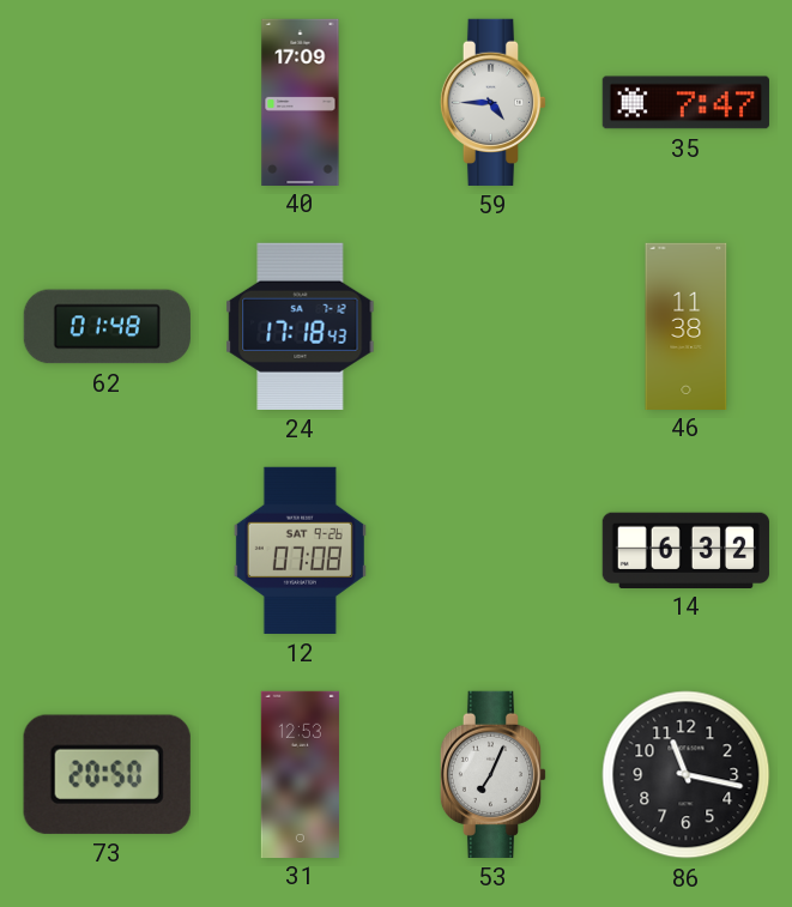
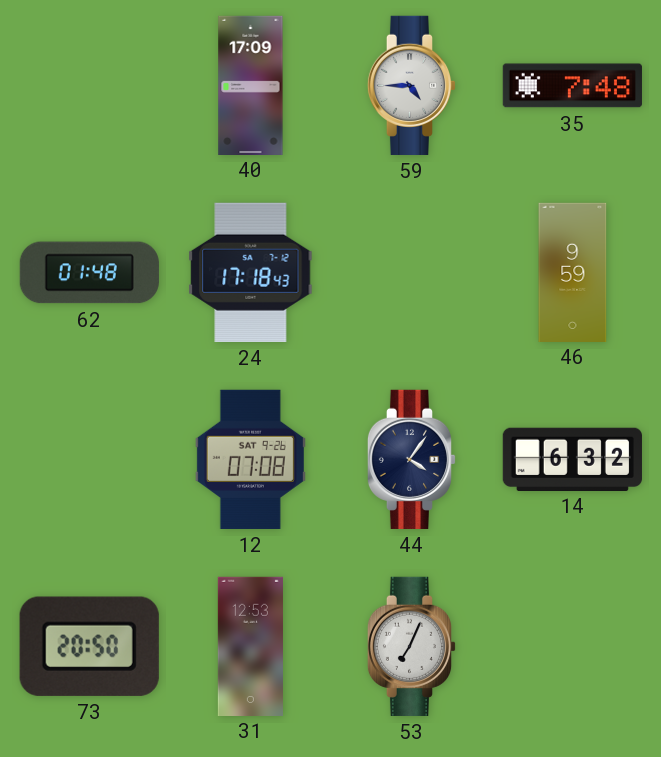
35: 7:47 -> 7:48
46: 11:38 -> 9:59
44: none -> 4:06
86: 11:17 -> none
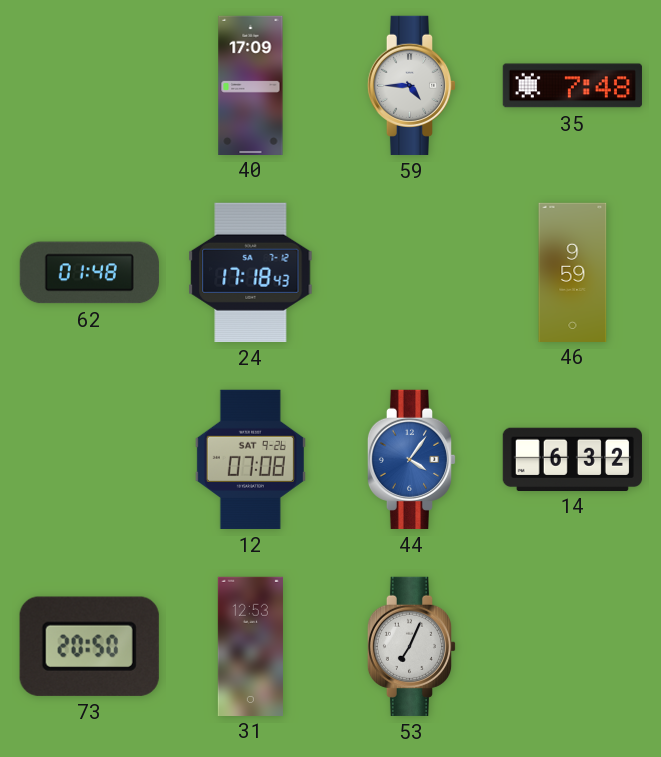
44 dial: navy -> blue
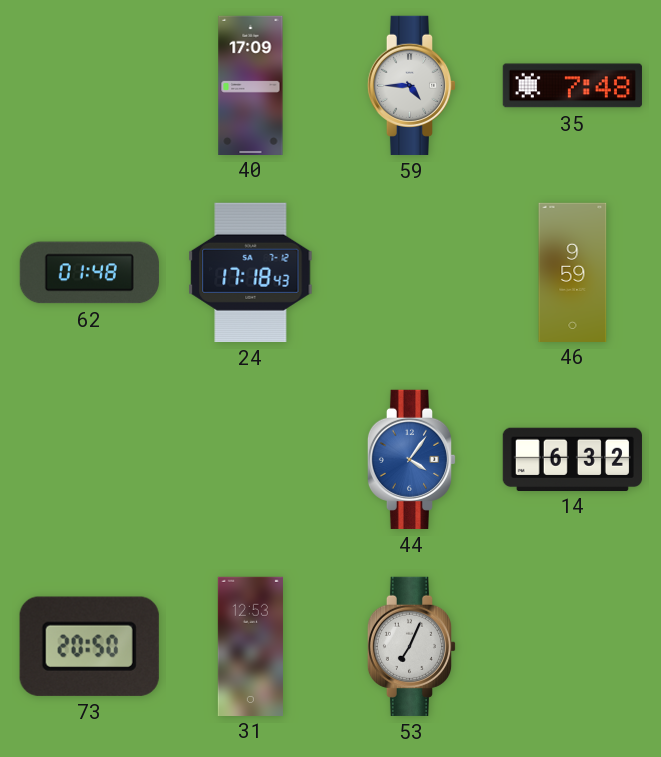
12: 07:08 -> none
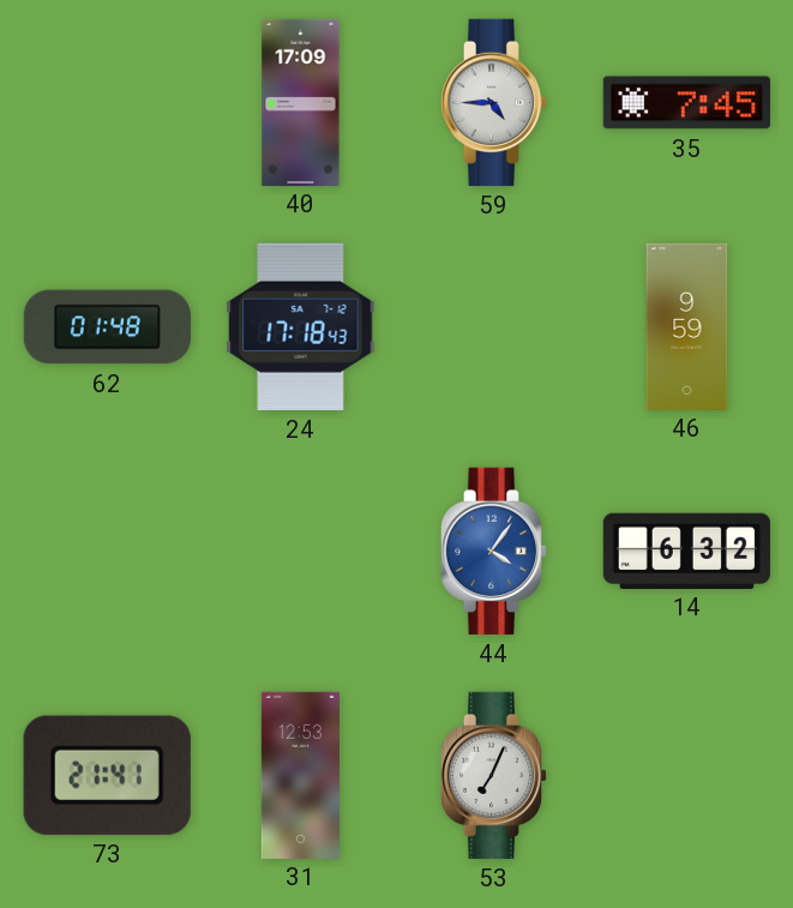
35: 7:48 -> 7:45
73: 20:50 -> 21:41
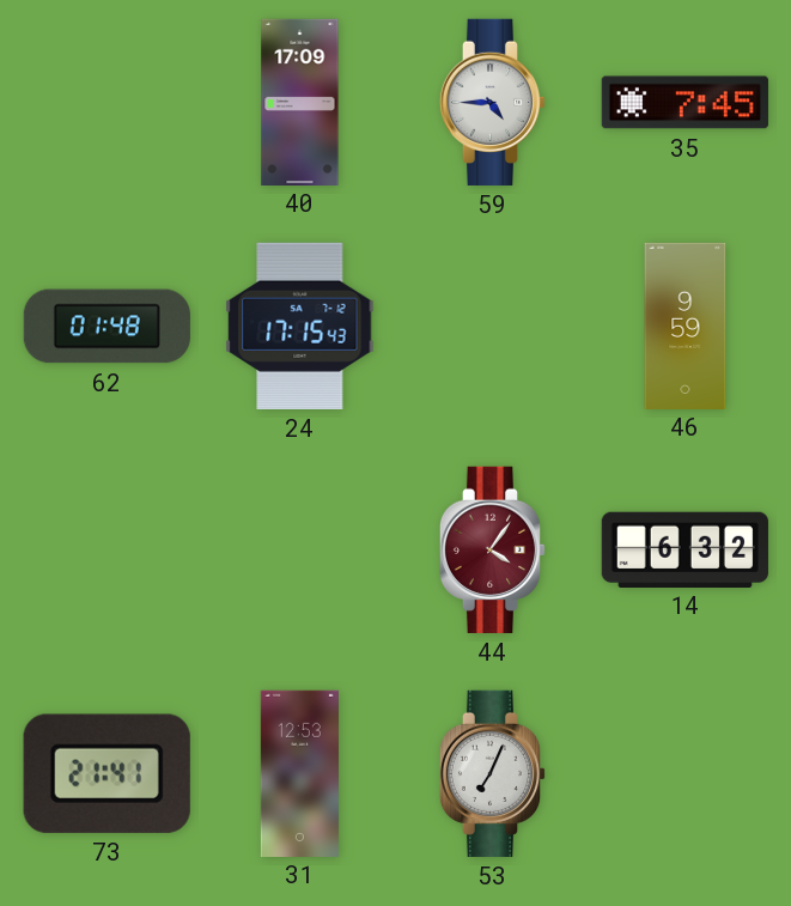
24: 17:18 -> 17:15
44 dial: blue -> burgundy
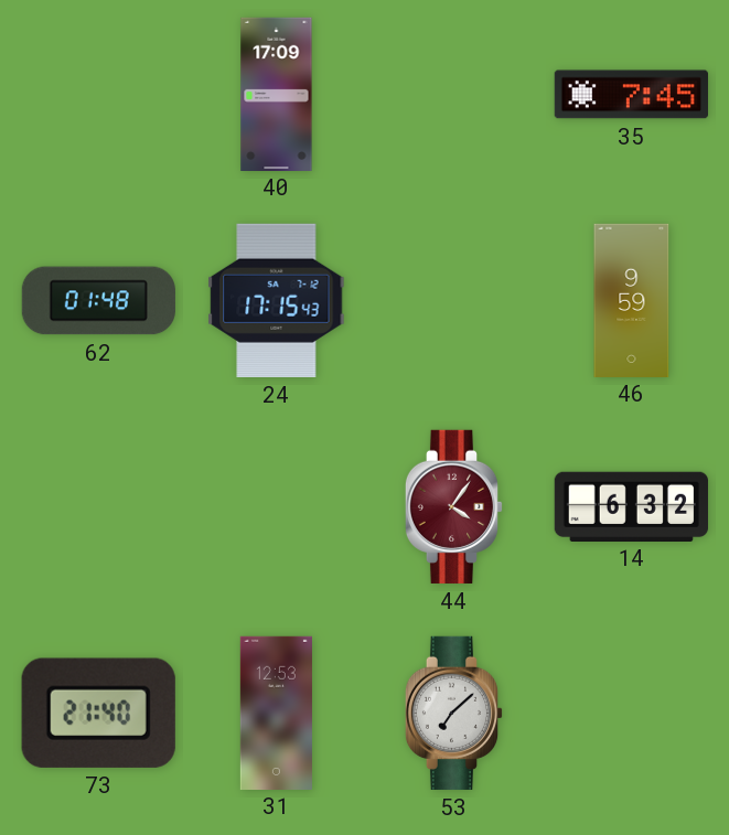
59: 4:45 -> none
73: 21:41 -> 21:40
53: 7:04 -> 7:08
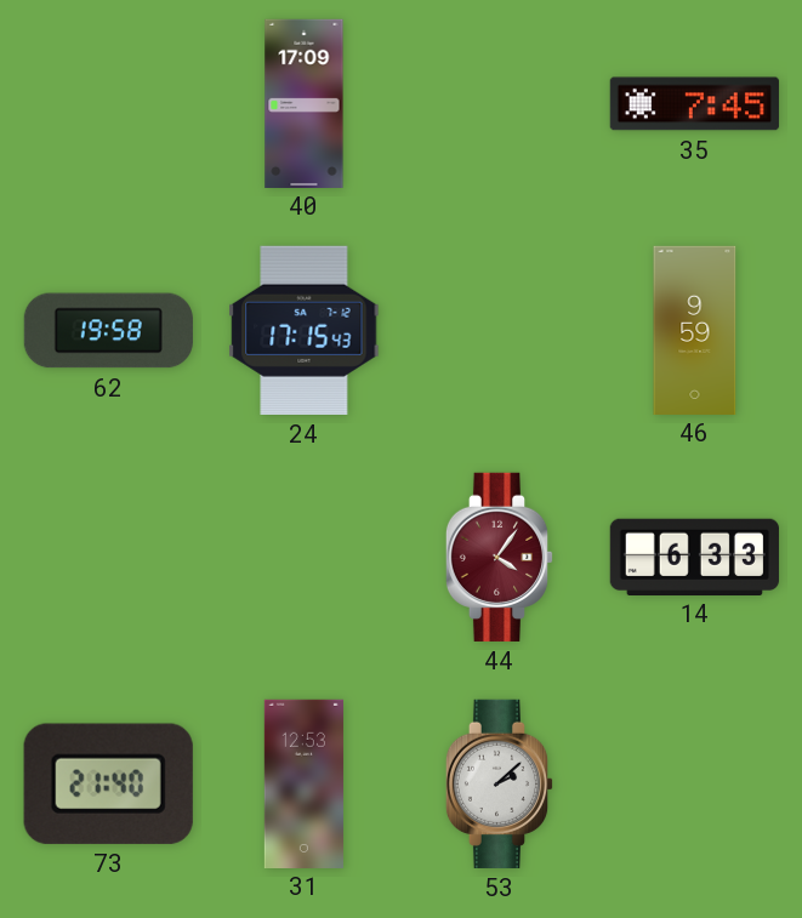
62: 01:48 -> 19:58
14: 6:32 -> 6:33
53: 7:08 -> 2:08
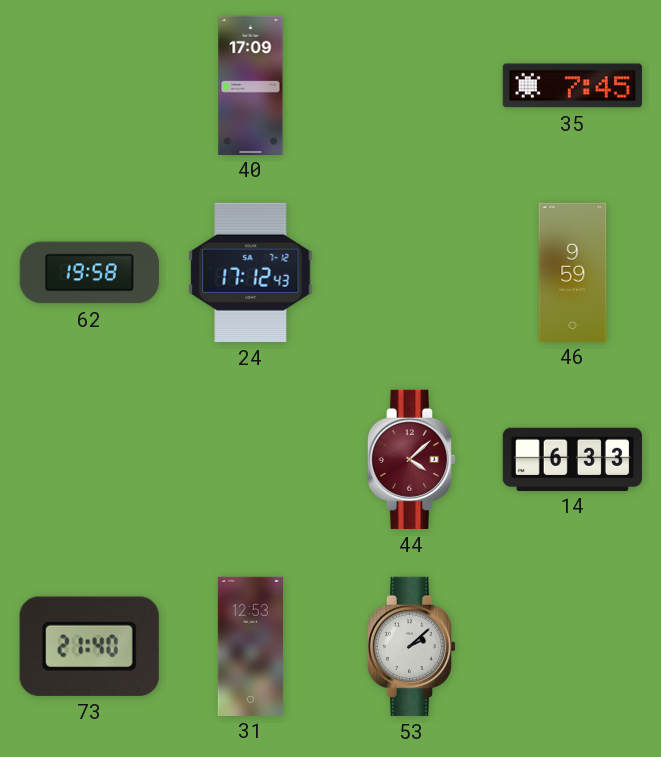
24: 17:15 -> 17:12
44: 4:06 -> 4:08
